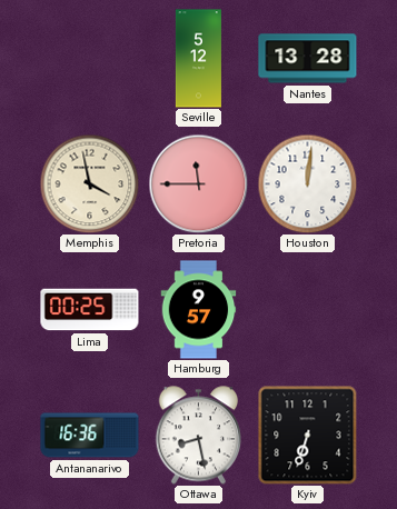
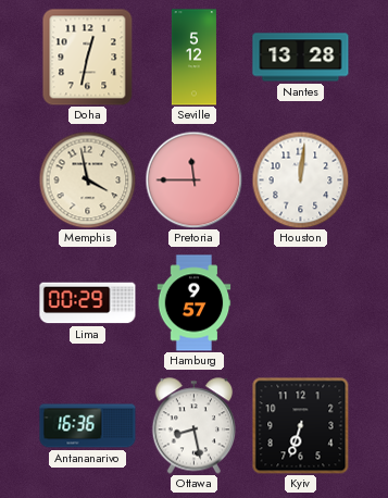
Doha: none -> 12:32
Lima: 00:25 -> 00:29
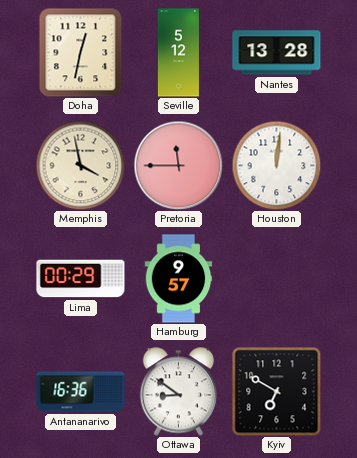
Ottawa: 8:28 -> 8:51
Kyiv: 6:33 -> 6:50
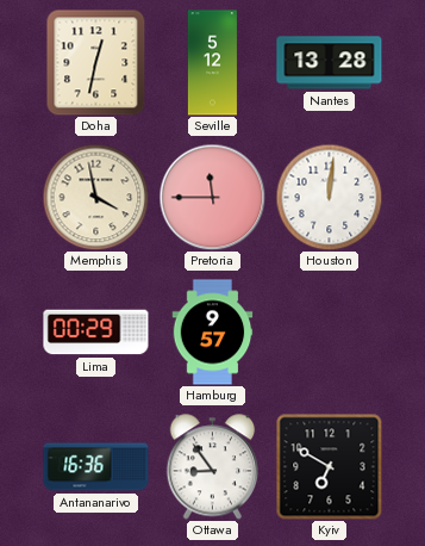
Ottawa: 8:51 -> 8:54
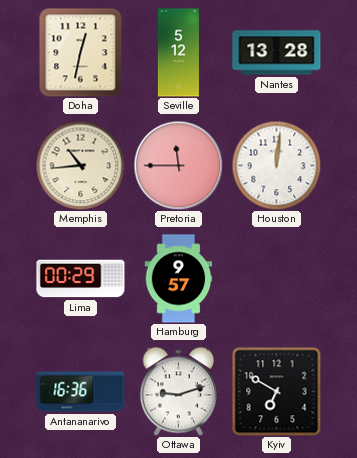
Memphis: 3:58 -> 10:44
Ottawa: 8:54 -> 9:12
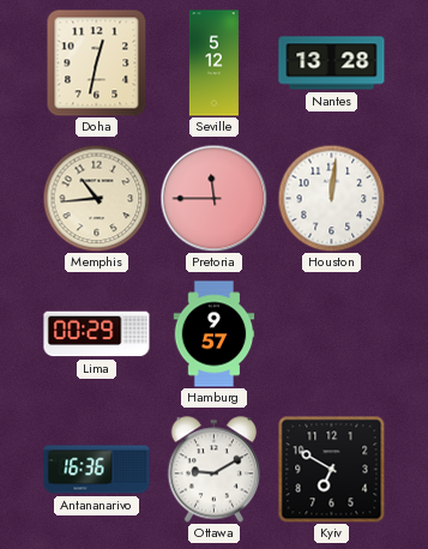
Ottawa: 9:12 -> 9:10
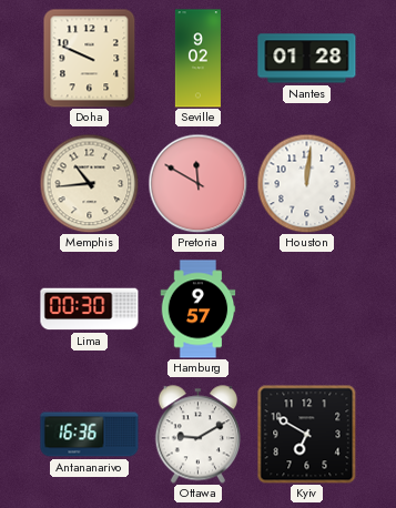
Doha: 12:32 -> 9:49
Seville: 5:12 -> 9:02
Nantes: 13:28 -> 01:28
Pretoria: 11:45 -> 11:50
Lima: 00:29 -> 00:30
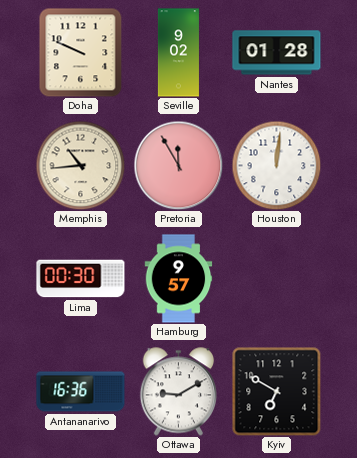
Pretoria: 11:50 -> 11:55
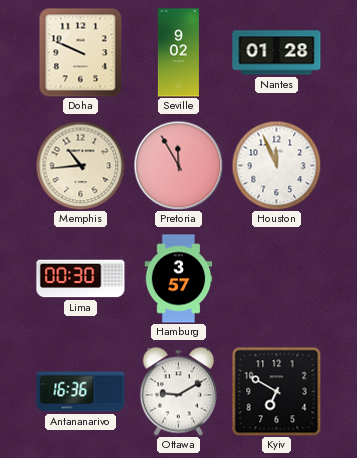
Houston: 12:01 -> 11:56
Hamburg: 9:57 -> 3:57
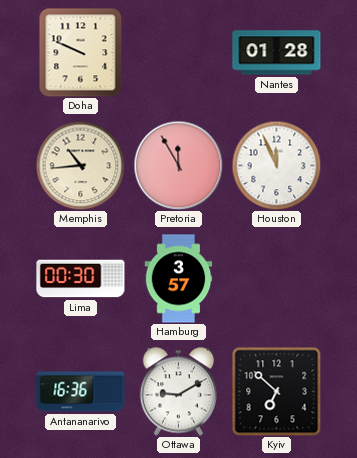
Seville: 9:02 -> none
Kyiv: 6:50 -> 6:52
